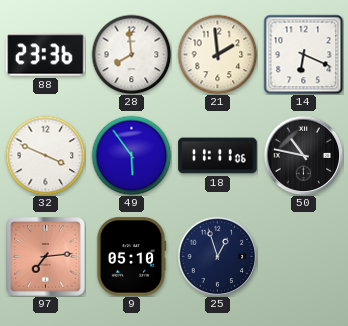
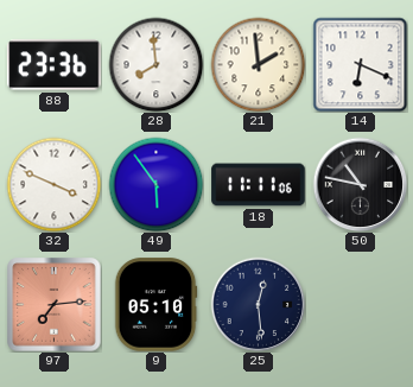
25: 12:57 -> 12:29
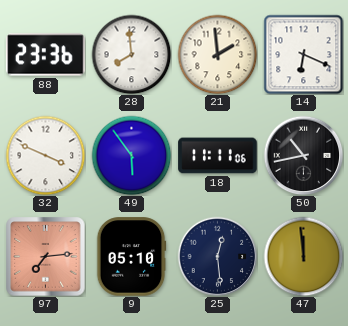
50: 10:47 -> 10:43
47: none -> 11:59
